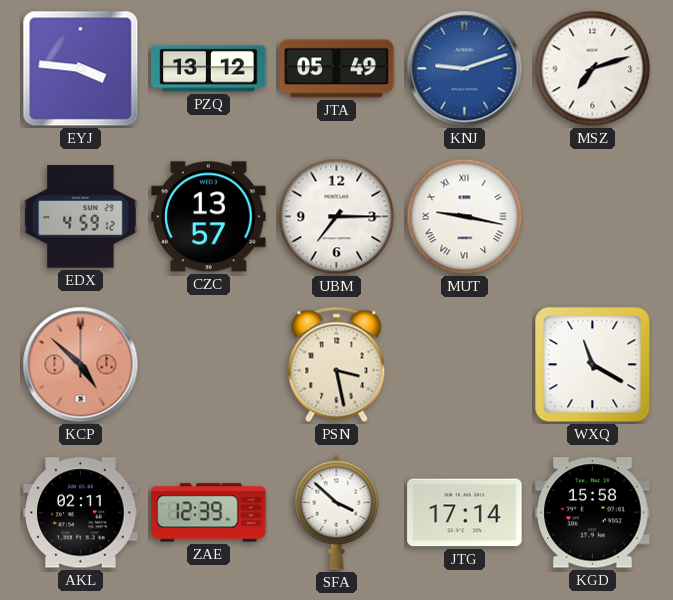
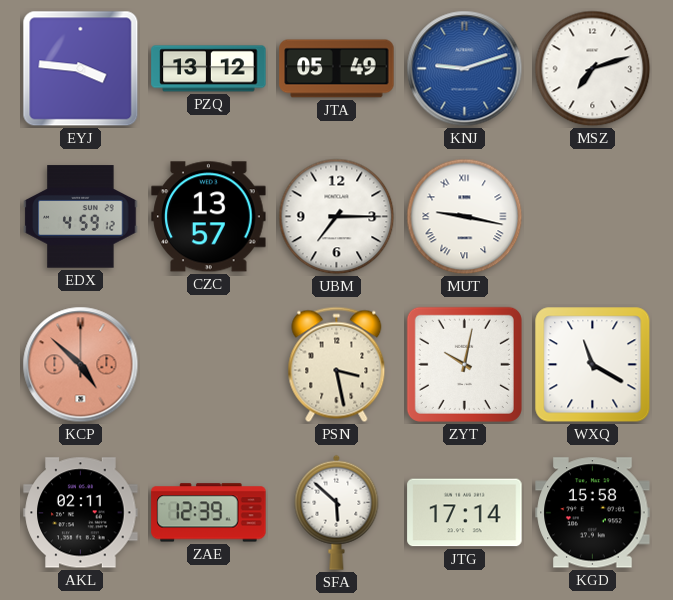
ZYT: none -> 10:02
SFA: 3:52 -> 5:52
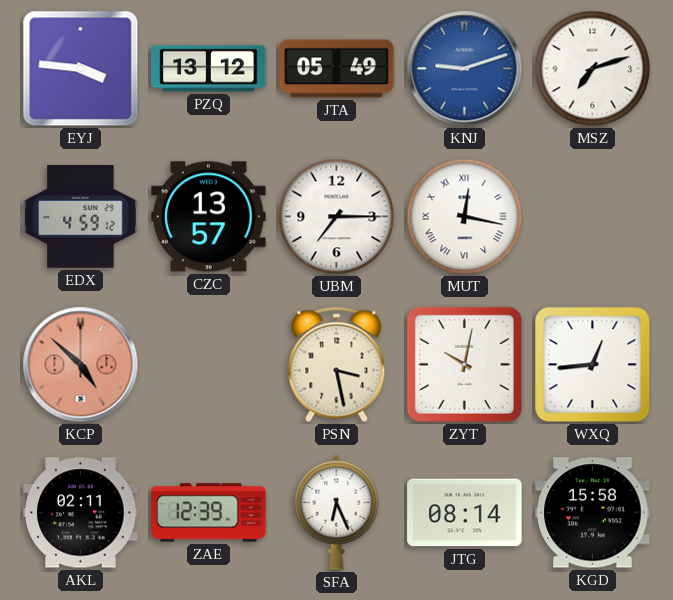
MUT: 9:17 -> 12:17
WXQ: 11:20 -> 12:44
SFA: 5:52 -> 6:26
JTG: 17:14 -> 08:14
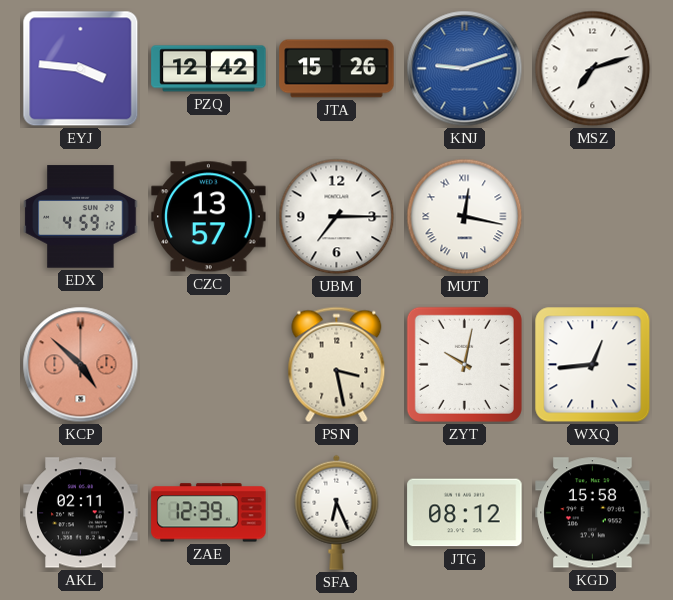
PZQ: 13:12 -> 12:42
JTA: 05:49 -> 15:26
JTG: 08:14 -> 08:12
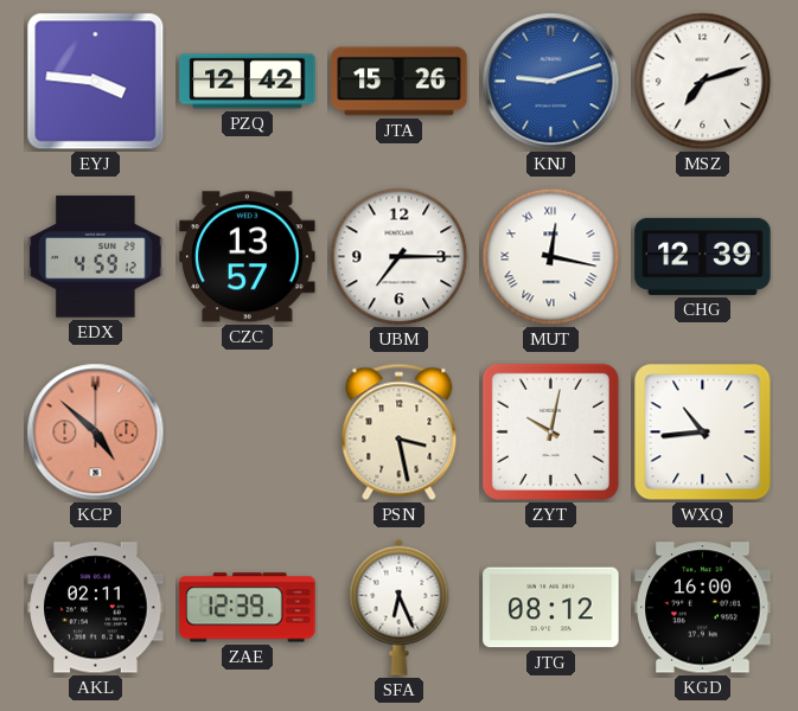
CHG: none -> 12:39
WXQ: 12:44 -> 10:44
KGD: 15:58 -> 16:00
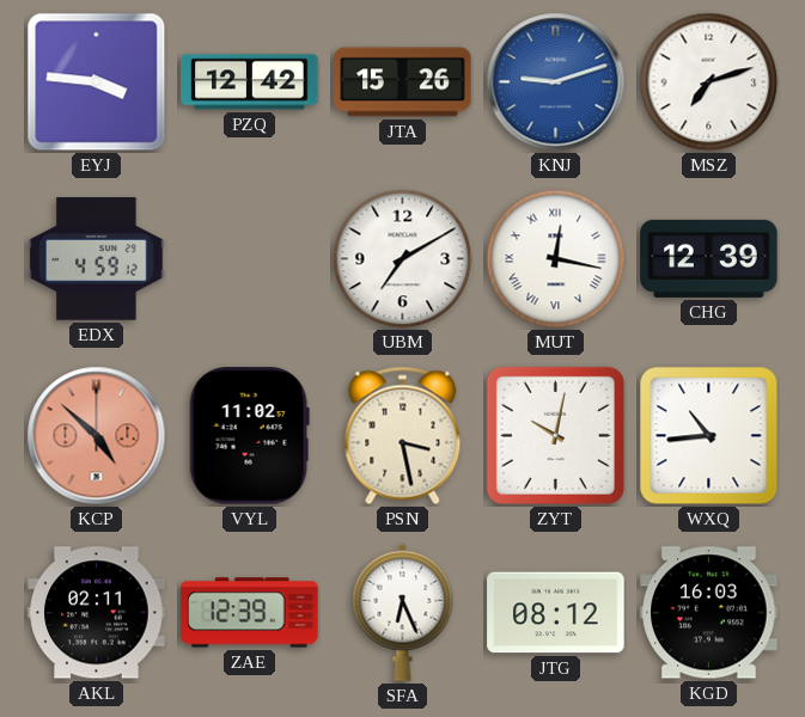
CZC: 13:57 -> none
UBM: 7:15 -> 7:10
VYL: none -> 11:02
KGD: 16:00 -> 16:03
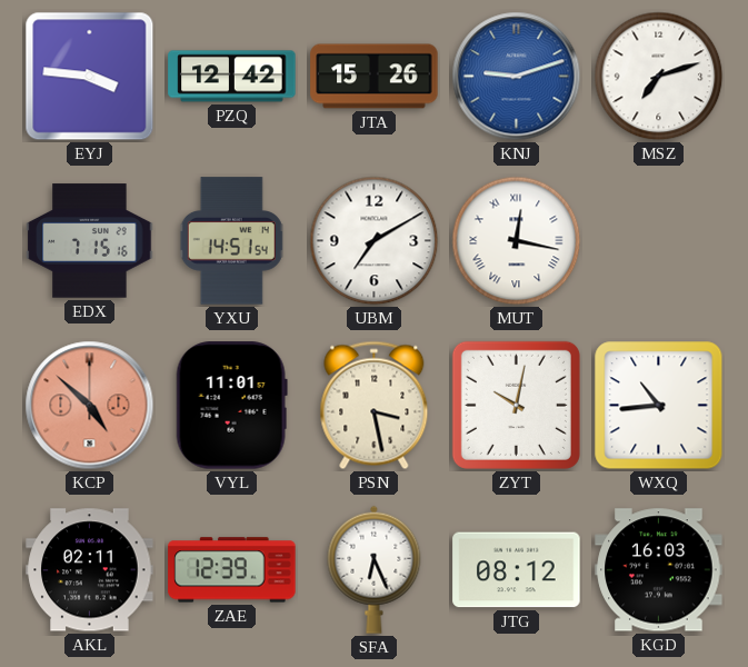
EDX: 4:59 -> 7:15
YXU: none -> 14:51
CHG: 12:39 -> none
VYL: 11:02 -> 11:01
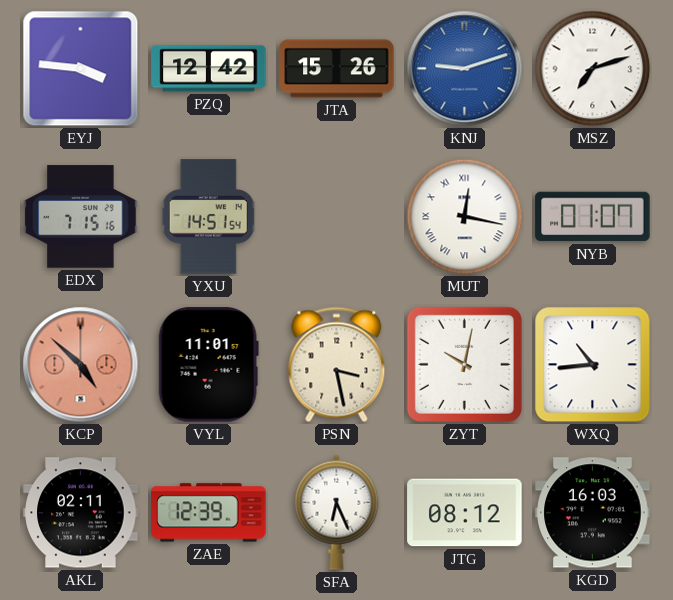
UBM: 7:10 -> none
NYB: none -> 01:07
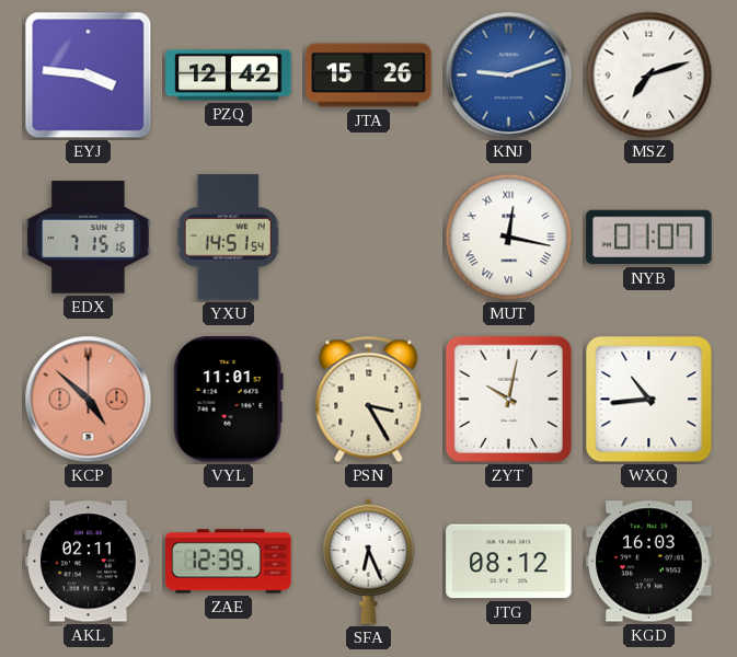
PSN: 3:28 -> 3:25
